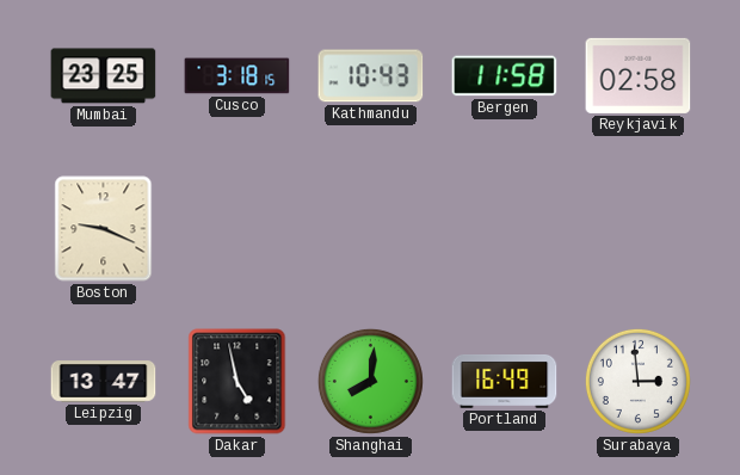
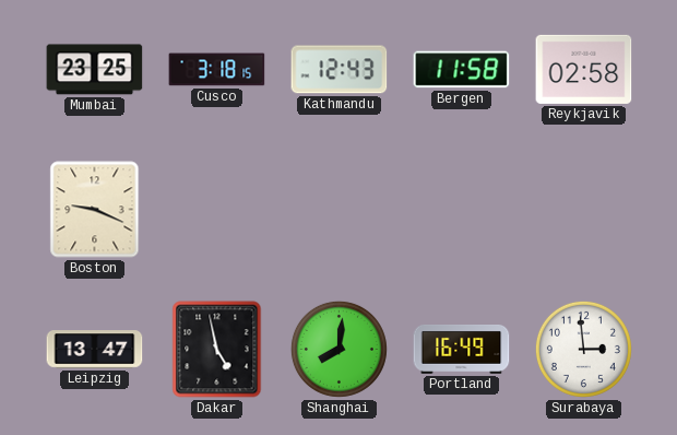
Kathmandu: 10:43 -> 12:43
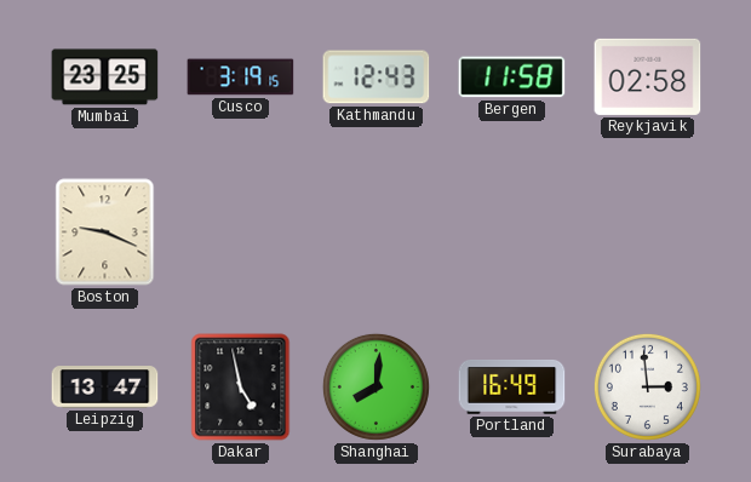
Cusco: 3:18 -> 3:19
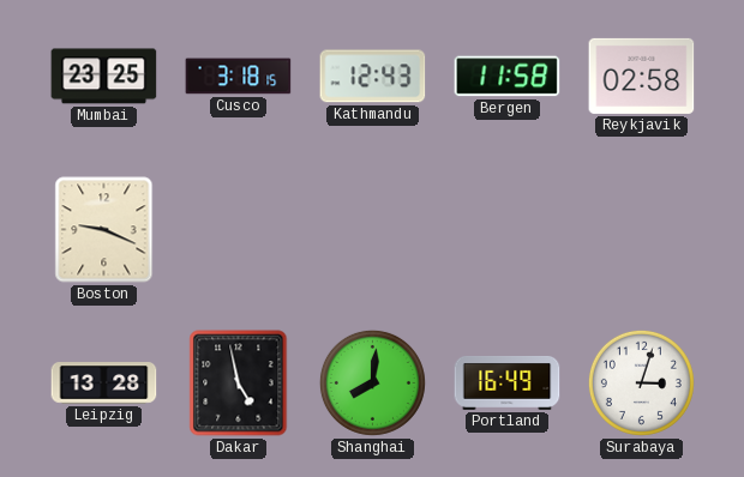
Cusco: 3:19 -> 3:18
Leipzig: 13:47 -> 13:28
Surabaya: 2:59 -> 3:03
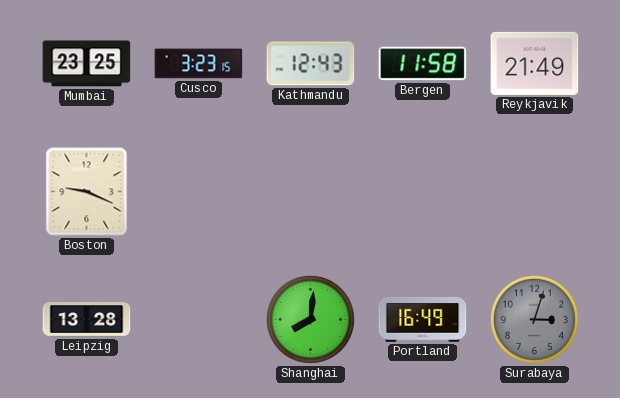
Cusco: 3:18 -> 3:23
Reykjavik: 02:58 -> 21:49
Dakar: 4:58 -> none
Surabaya dial: white -> grey
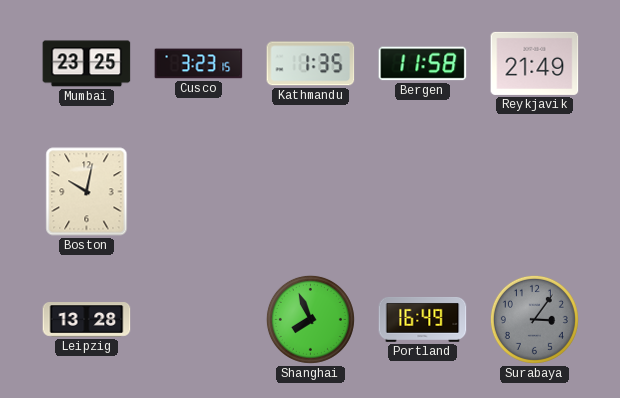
Kathmandu: 12:43 -> 1:35
Boston: 9:19 -> 10:02
Shanghai: 8:01 -> 7:56
Surabaya: 3:03 -> 3:06
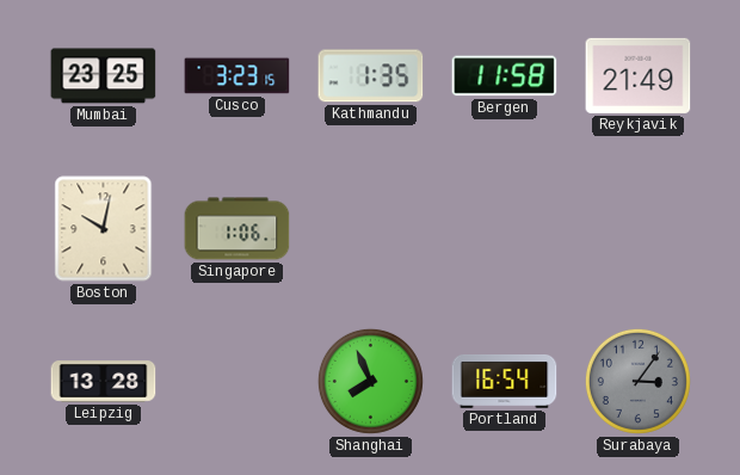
Singapore: none -> 1:06
Portland: 16:49 -> 16:54
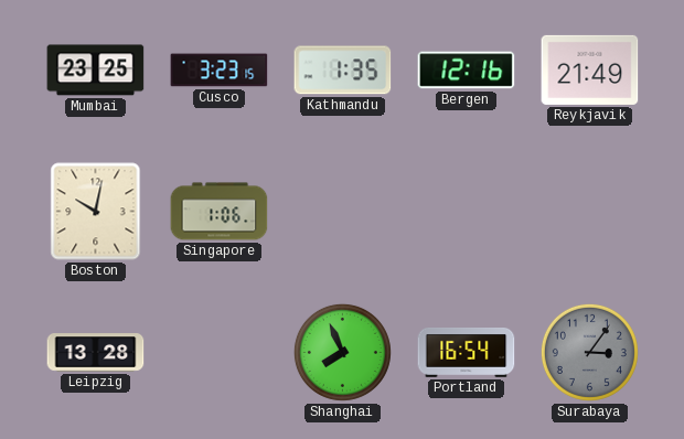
Bergen: 11:58 -> 12:16
